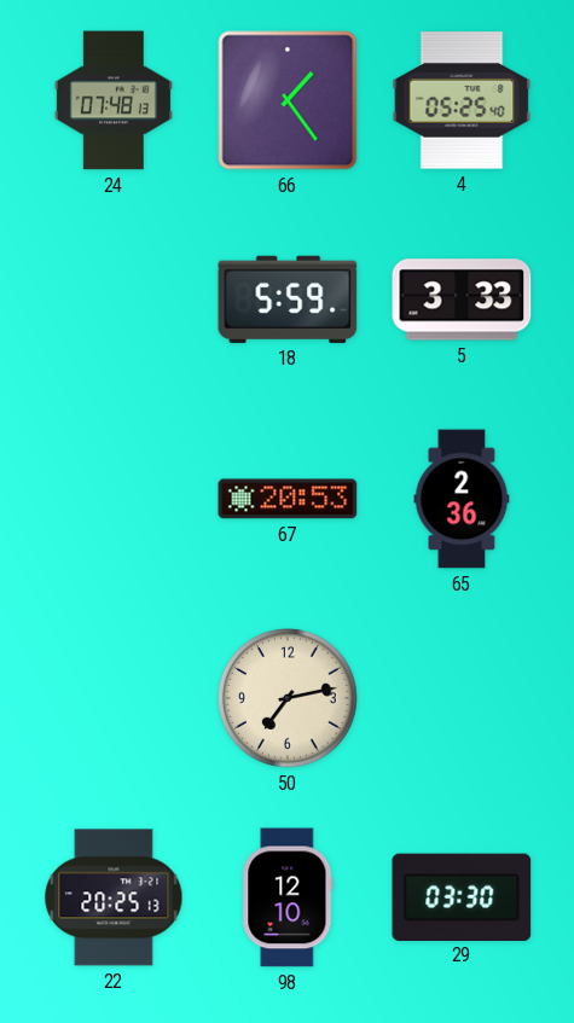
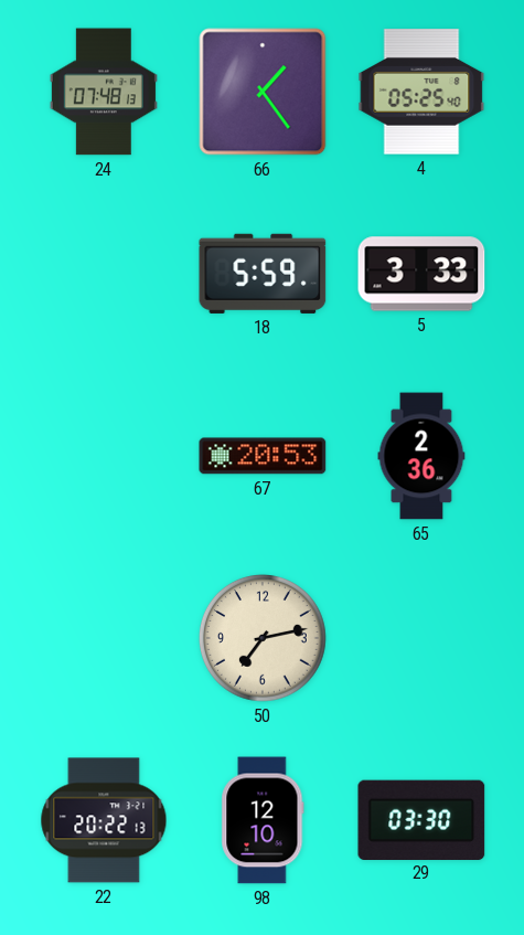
22: 20:25 -> 20:22
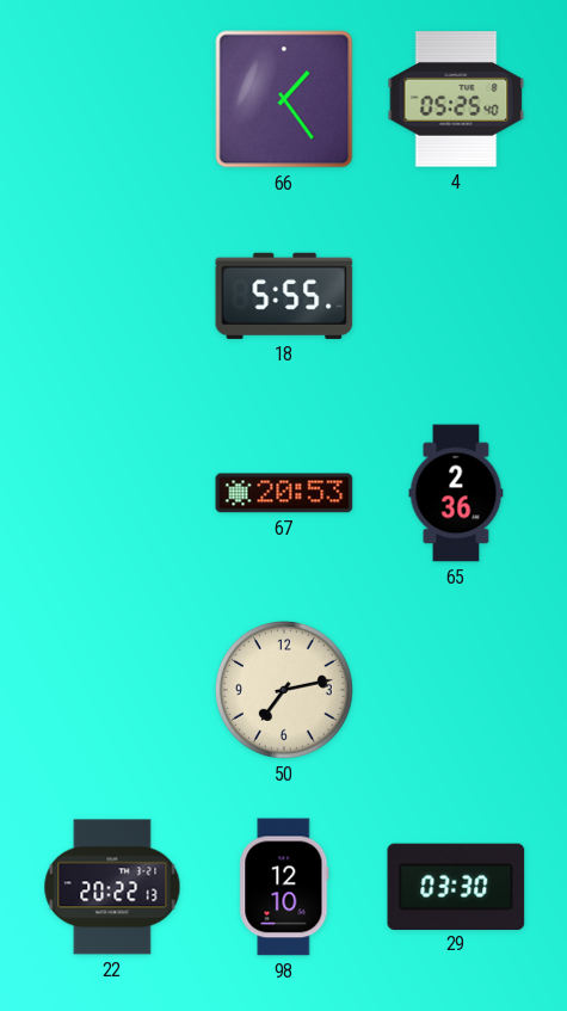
24: 07:48 -> none
18: 5:59 -> 5:55
5: 3:33 -> none
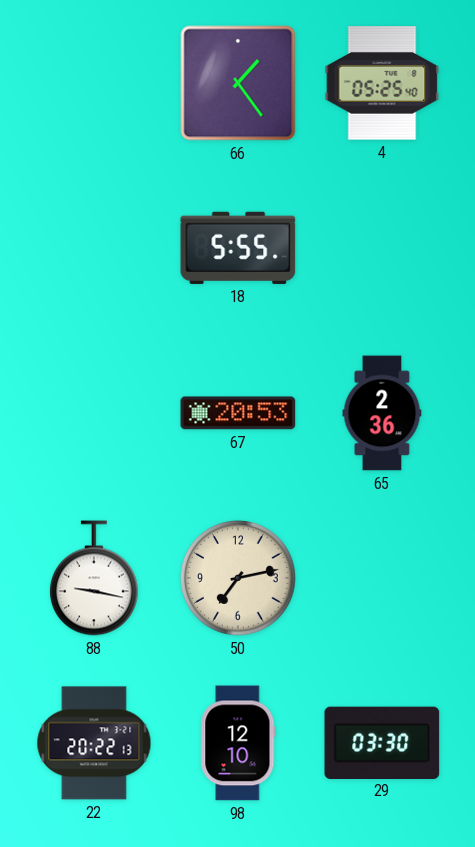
88: none -> 9:17
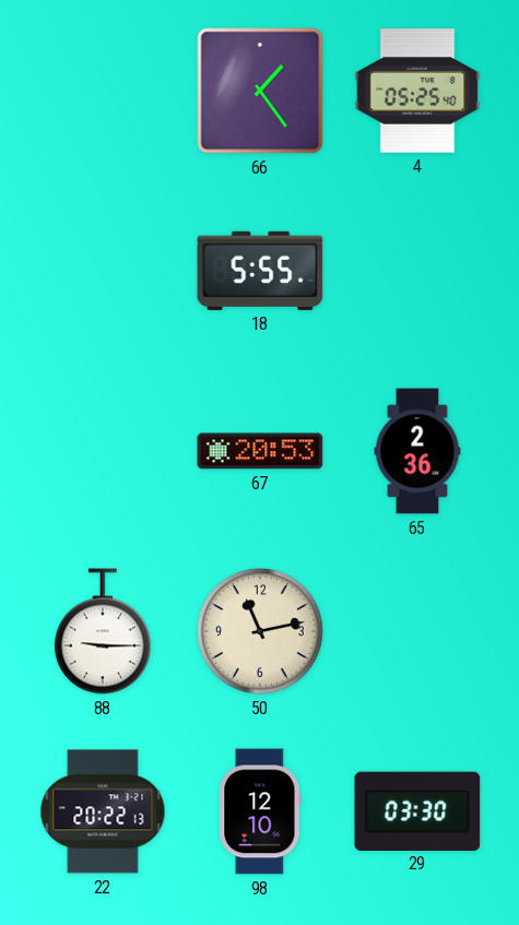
88: 9:17 -> 9:15
50: 7:13 -> 11:13
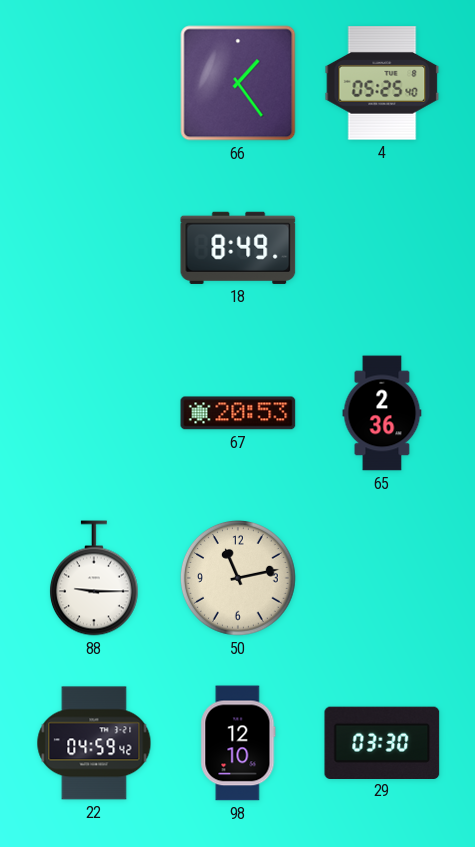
18: 5:55 -> 8:49
22: 20:22 -> 04:59
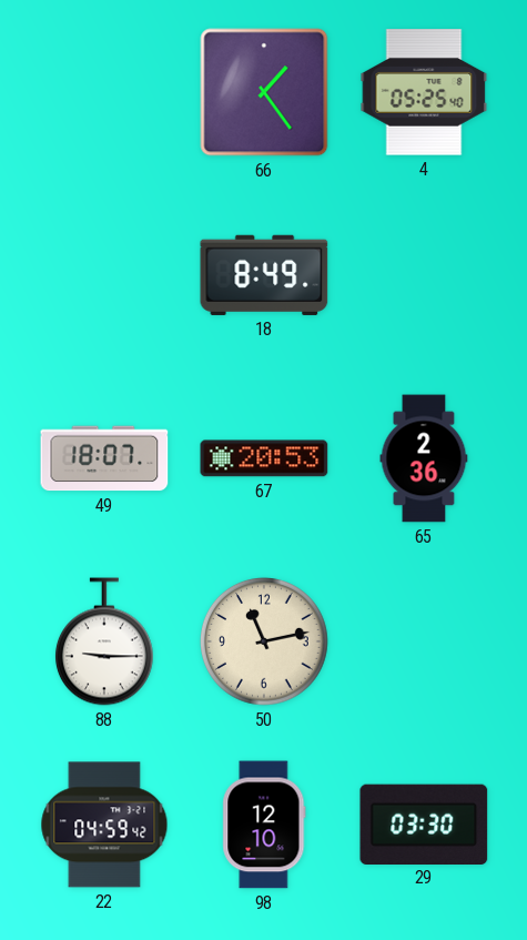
49: none -> 18:07
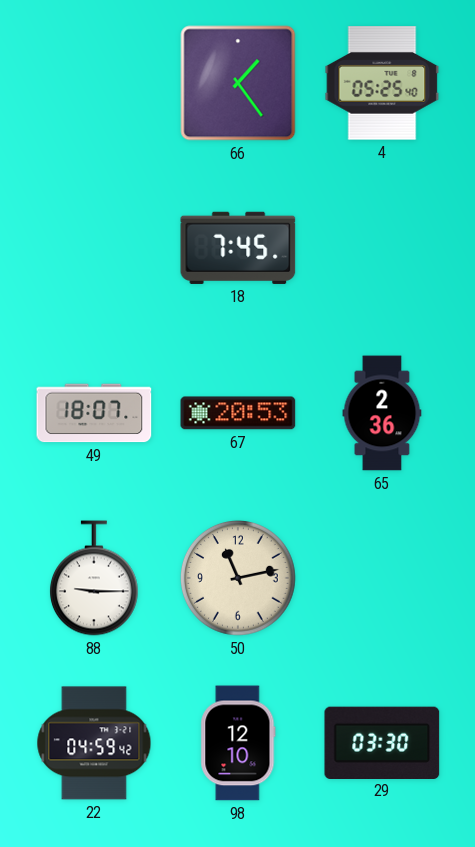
18: 8:49 -> 7:45
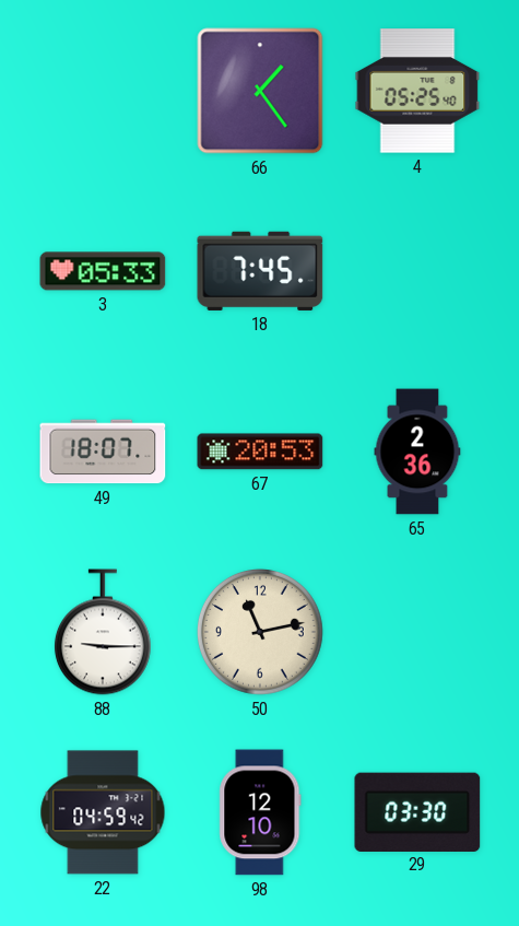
3: none -> 05:33
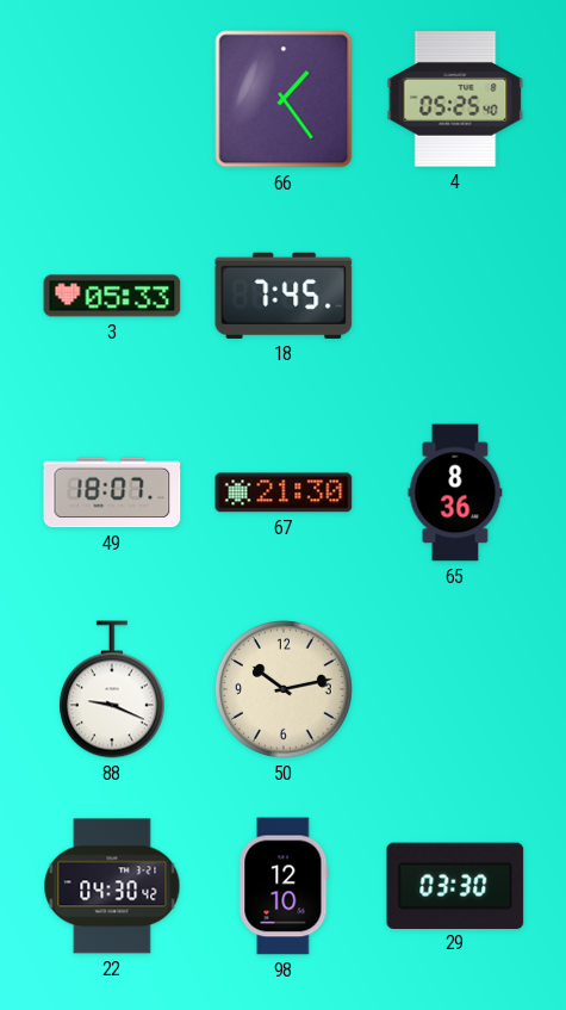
67: 20:53 -> 21:30
65: 2:36 -> 8:36
88: 9:15 -> 9:19
50: 11:13 -> 10:13
22: 04:59 -> 04:30
